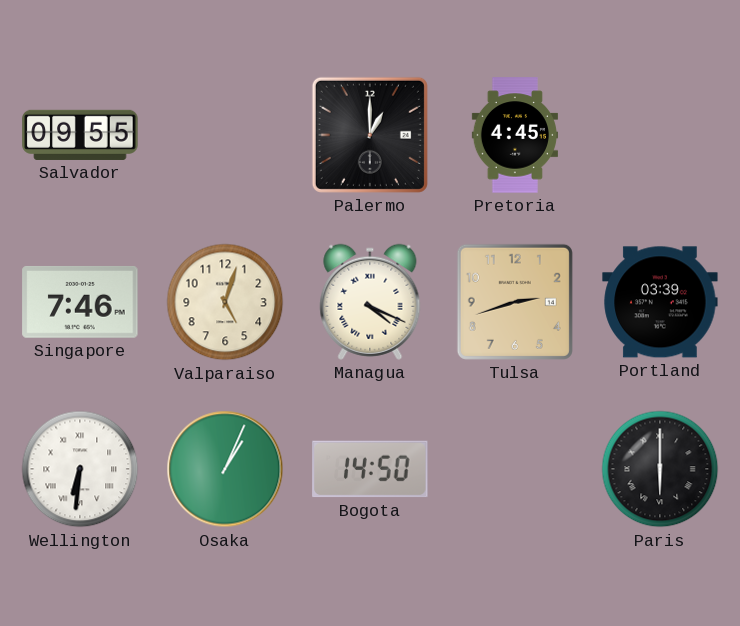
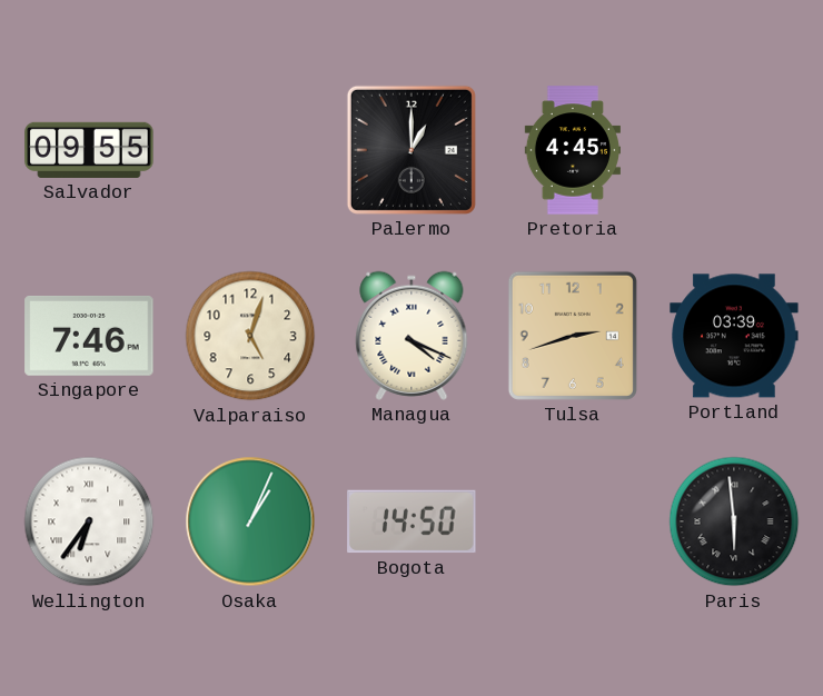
Wellington: 6:31 -> 6:36
Paris: 6:00 -> 5:59
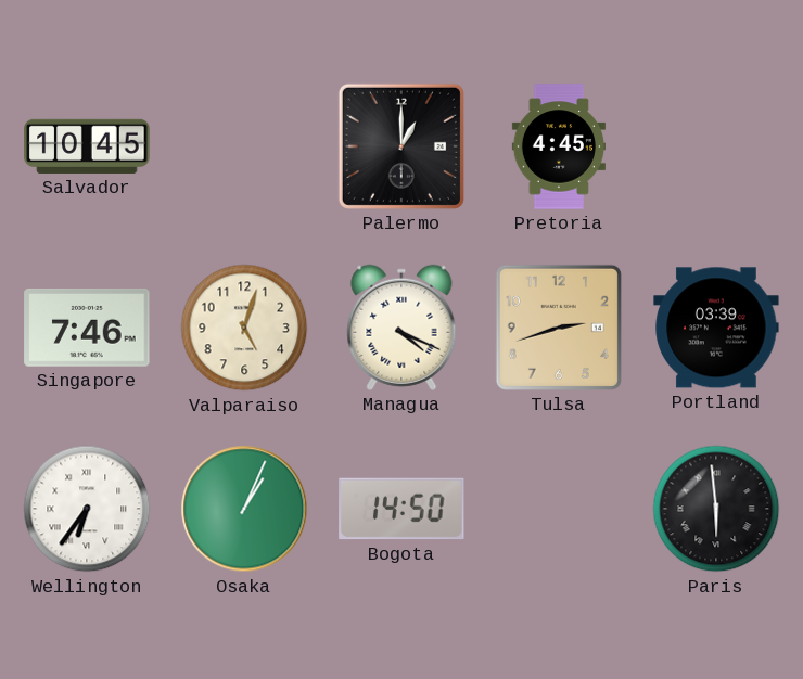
Salvador: 09:55 -> 10:45
